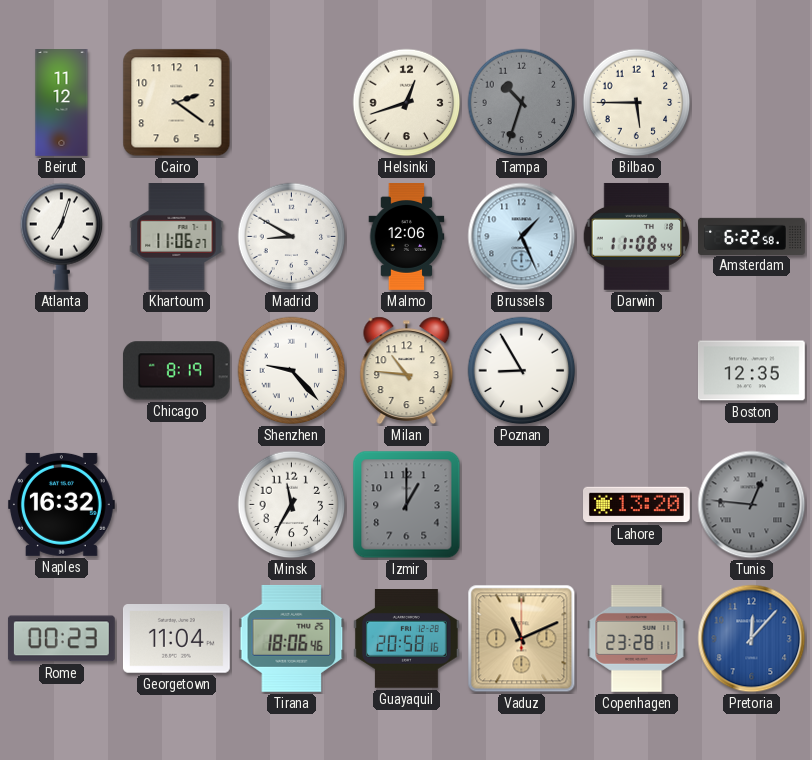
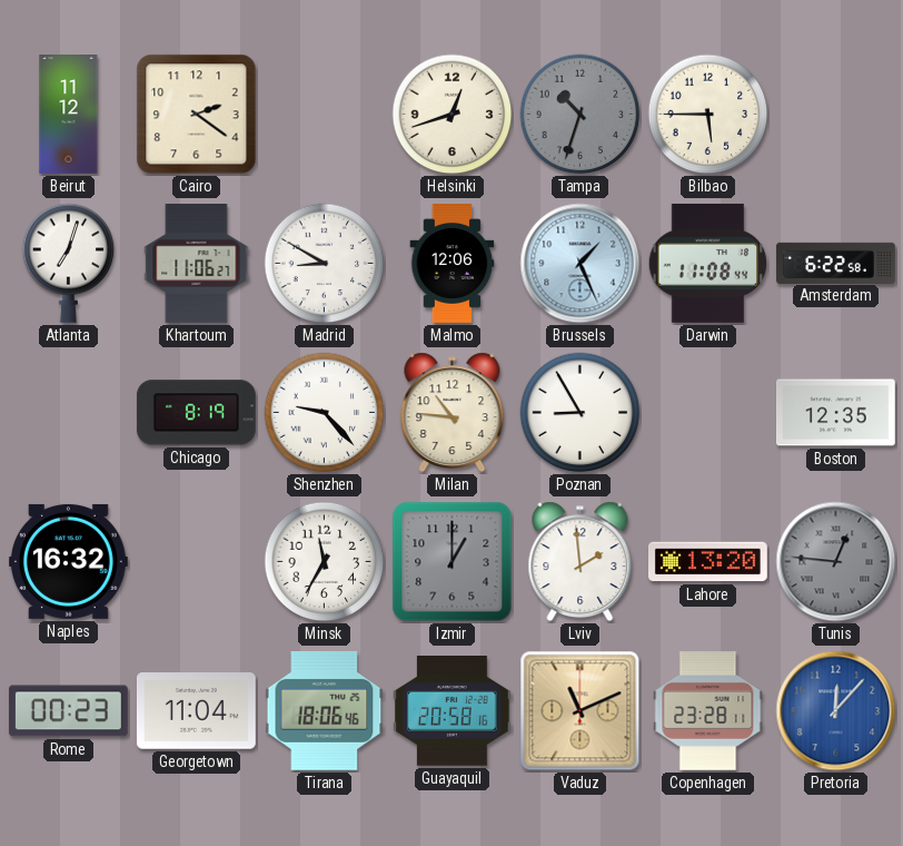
Lviv: none -> 1:59
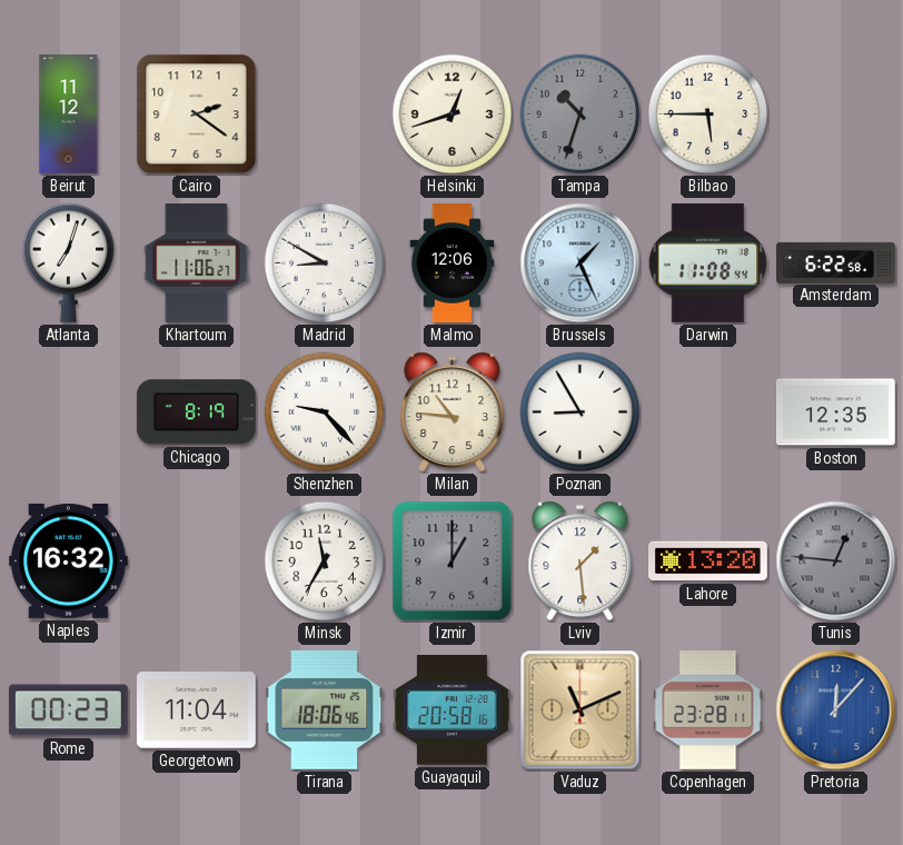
Lviv: 1:59 -> 1:29
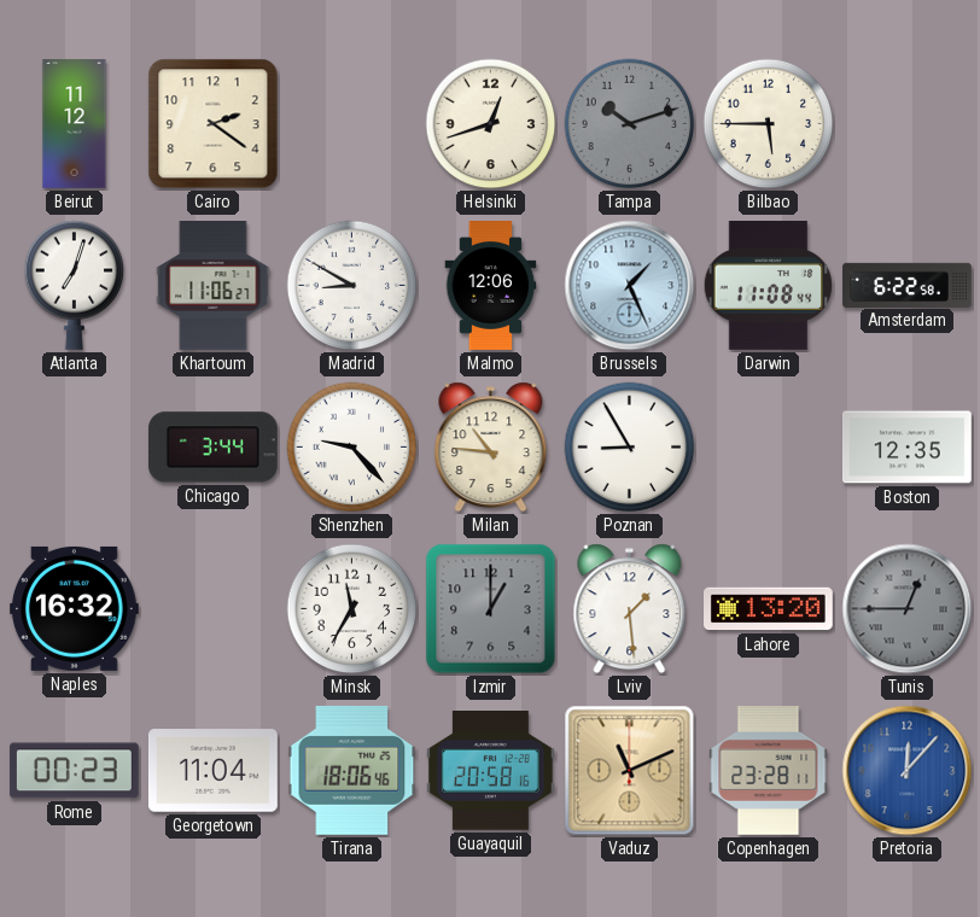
Tampa: 10:33 -> 10:12
Chicago: 8:19 -> 3:44
Tunis: 12:46 -> 12:45
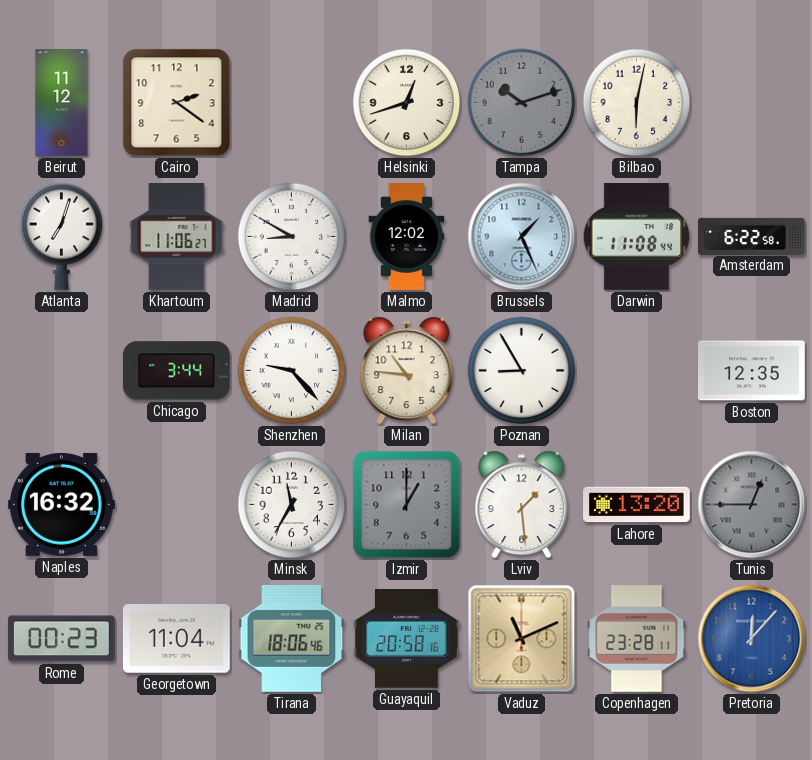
Bilbao: 5:45 -> 6:02
Malmo: 12:06 -> 12:02
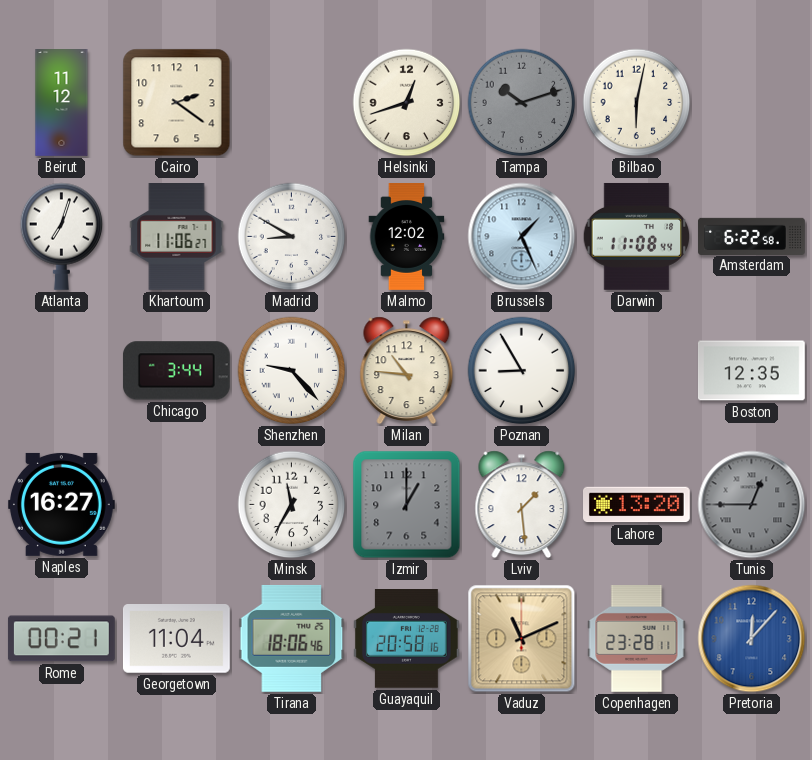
Naples: 16:32 -> 16:27
Rome: 00:23 -> 00:21
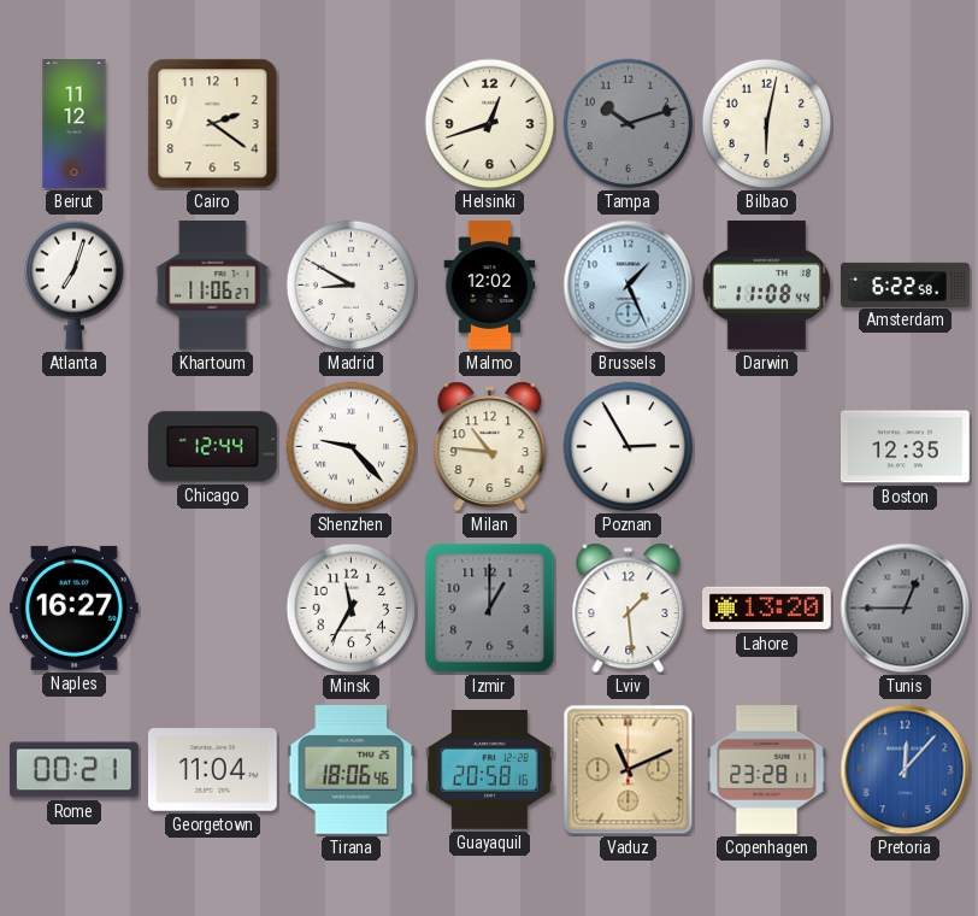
Chicago: 3:44 -> 12:44
Poznan: 8:55 -> 2:55
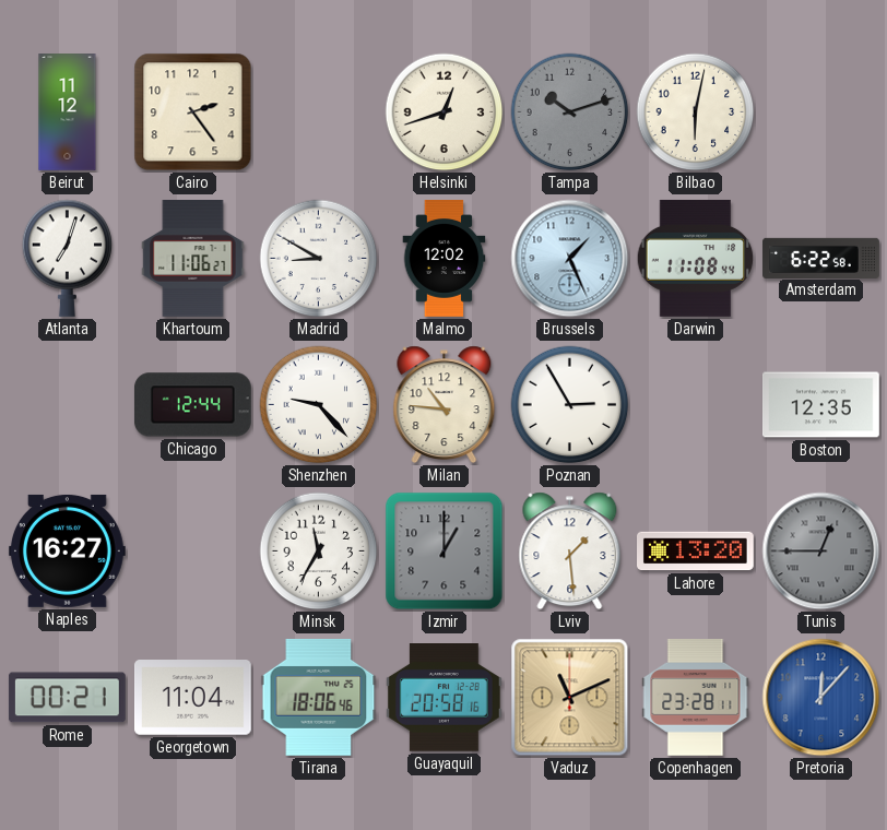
Cairo: 2:21 -> 2:24
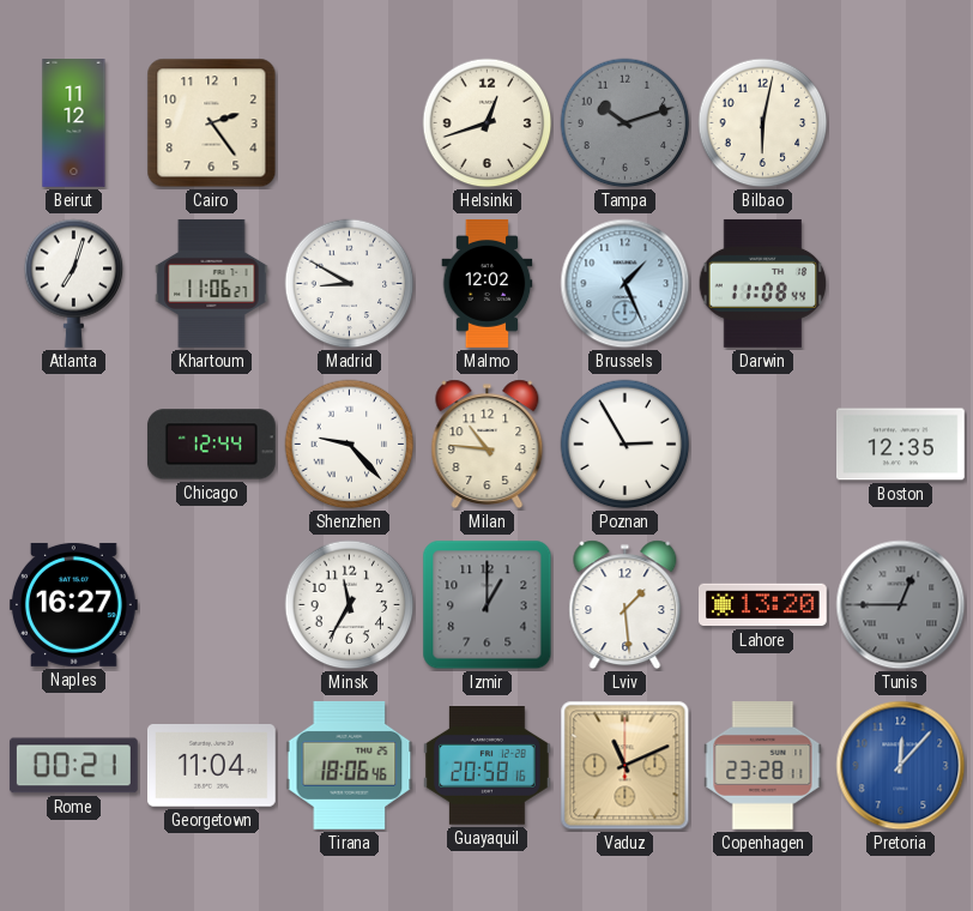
Amsterdam: 6:22 -> none
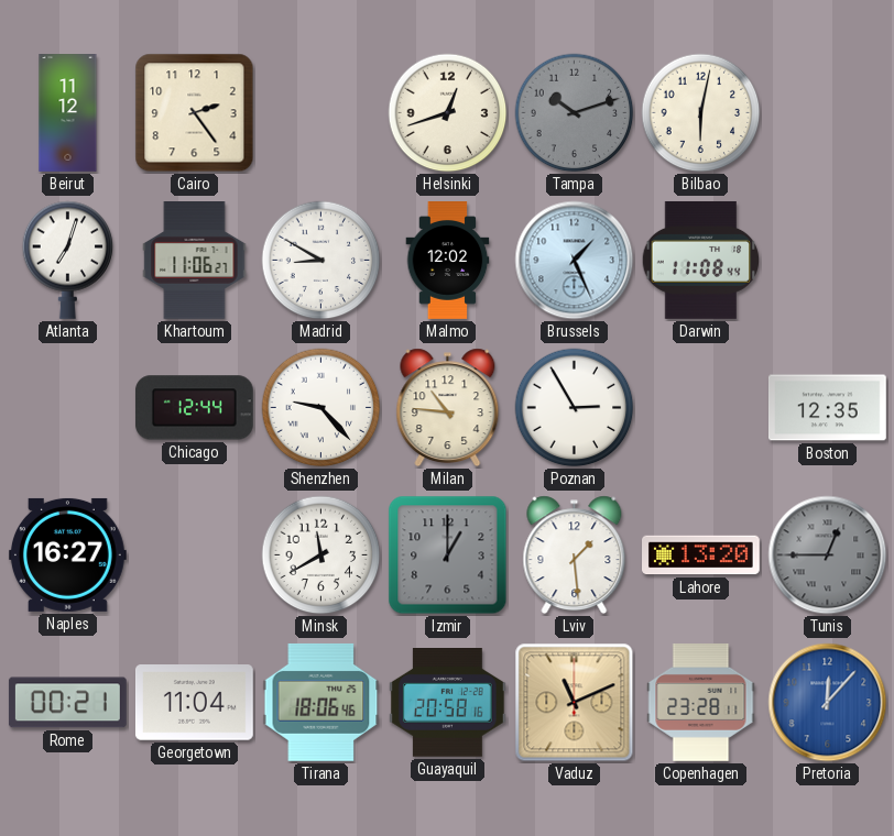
Minsk: 11:35 -> 11:40
